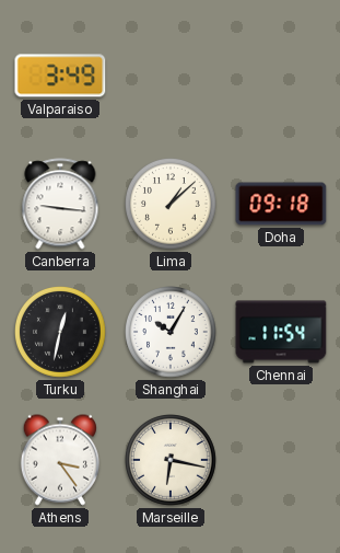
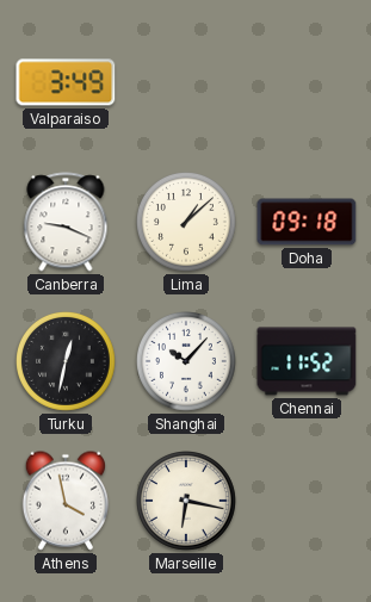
Canberra: 9:16 -> 9:19
Shanghai: 10:05 -> 10:07
Chennai: 11:54 -> 11:52
Athens: 3:24 -> 3:58
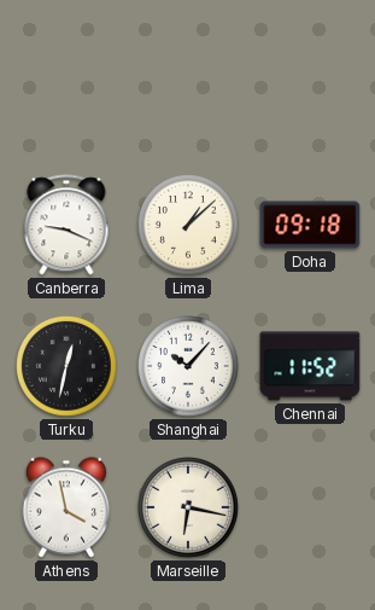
Valparaiso: 3:49 -> none
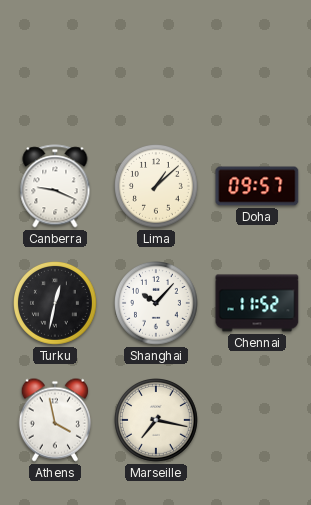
Doha: 09:18 -> 09:57
Marseille: 6:17 -> 7:17
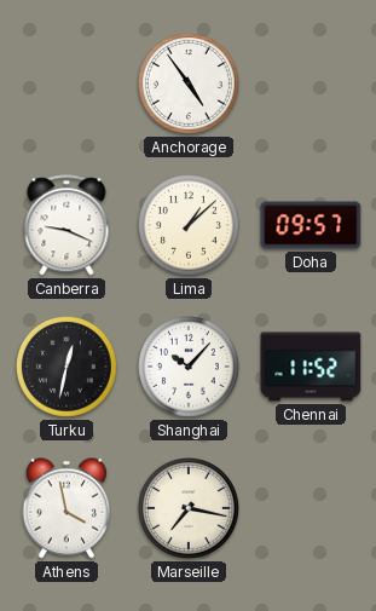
Anchorage: none -> 4:54
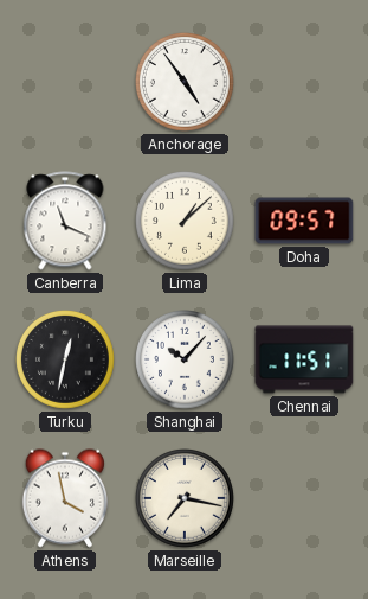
Canberra: 9:19 -> 11:19
Chennai: 11:52 -> 11:51
